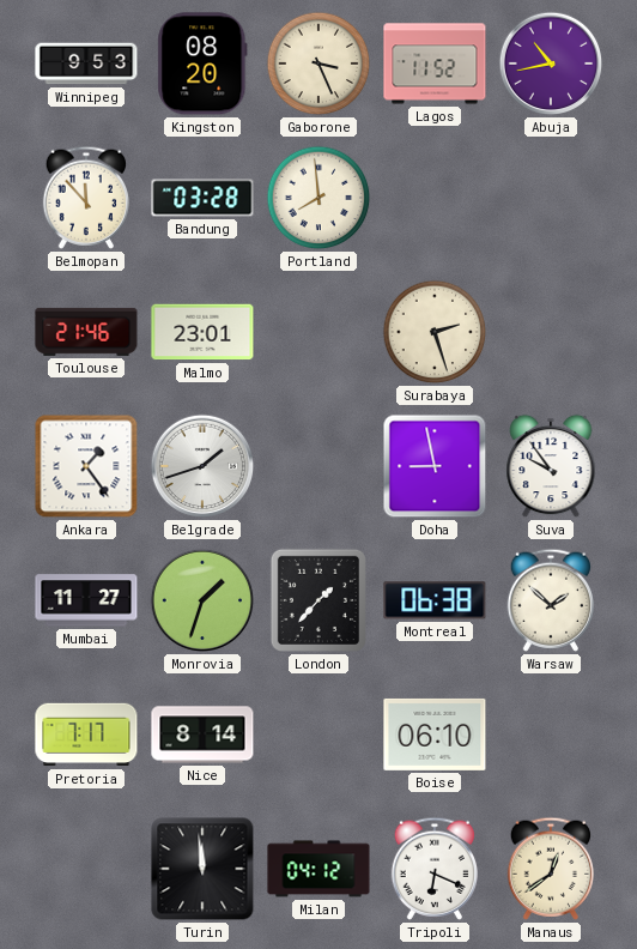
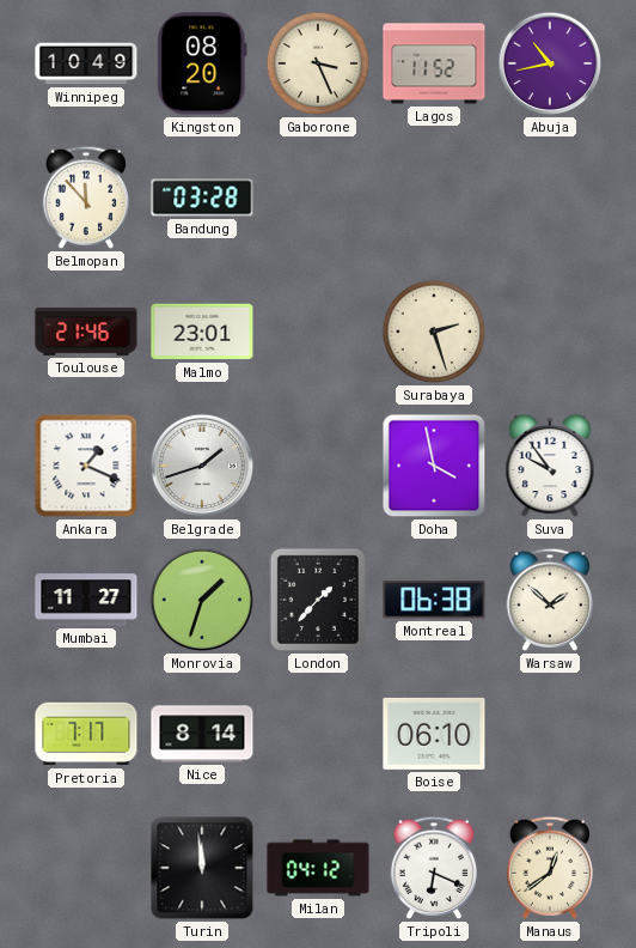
Winnipeg: 9:53 -> 10:49
Portland: 7:59 -> none
Ankara: 1:24 -> 1:19
Doha: 8:58 -> 3:58
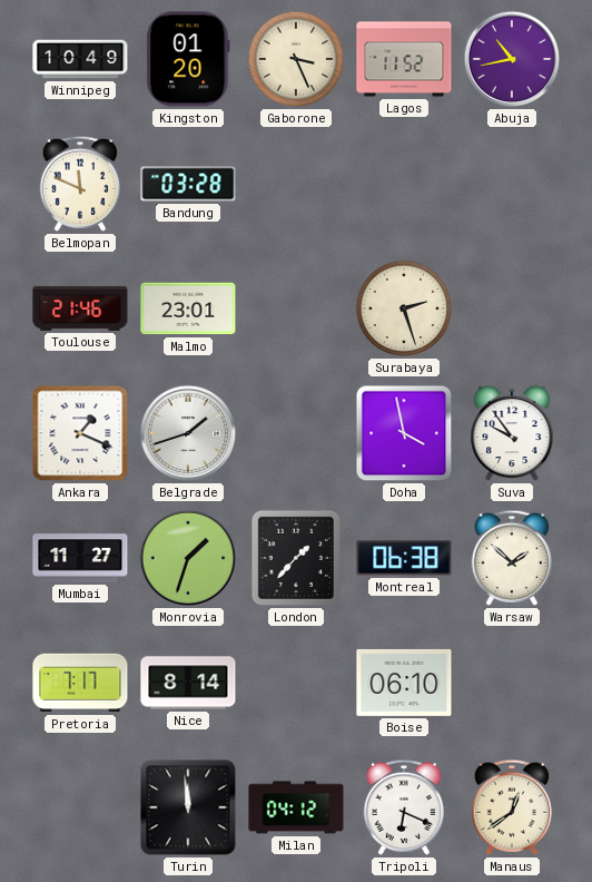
Kingston: 08:20 -> 01:20
Belmopan: 11:53 -> 11:49
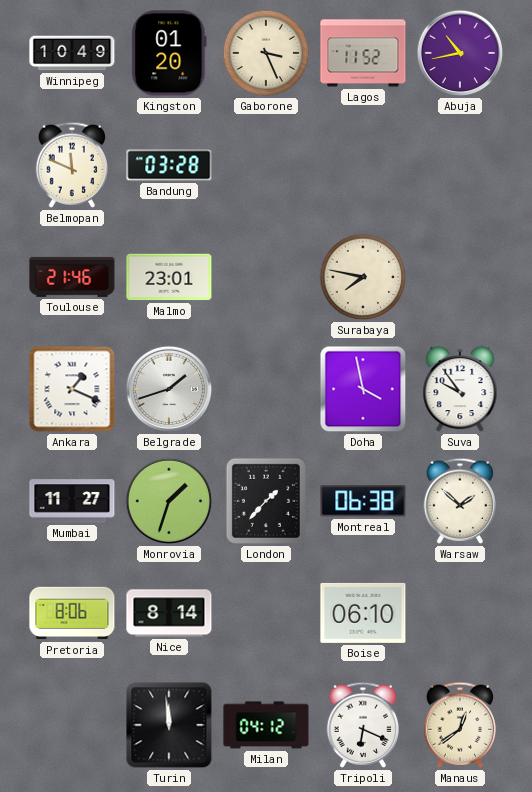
Surabaya: 2:27 -> 7:47
Pretoria: 7:17 -> 8:06
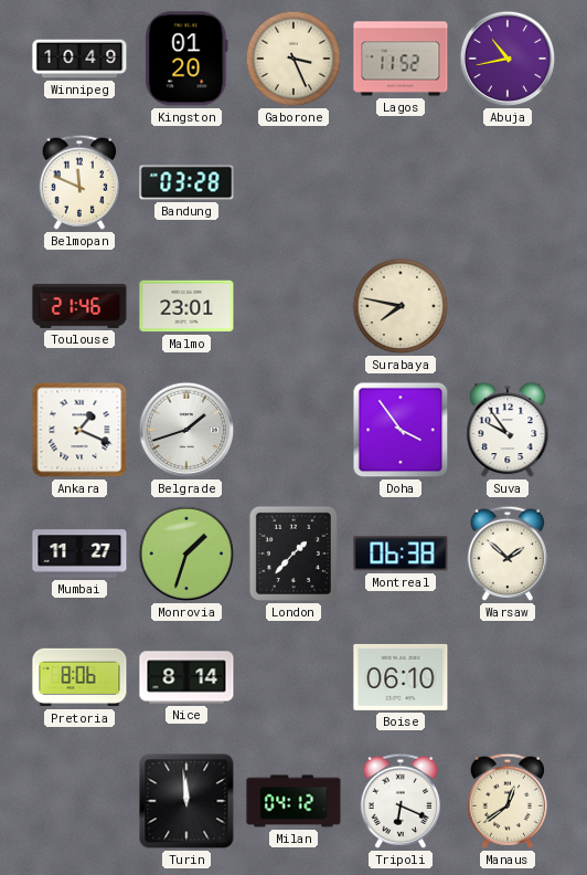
Doha: 3:58 -> 3:54
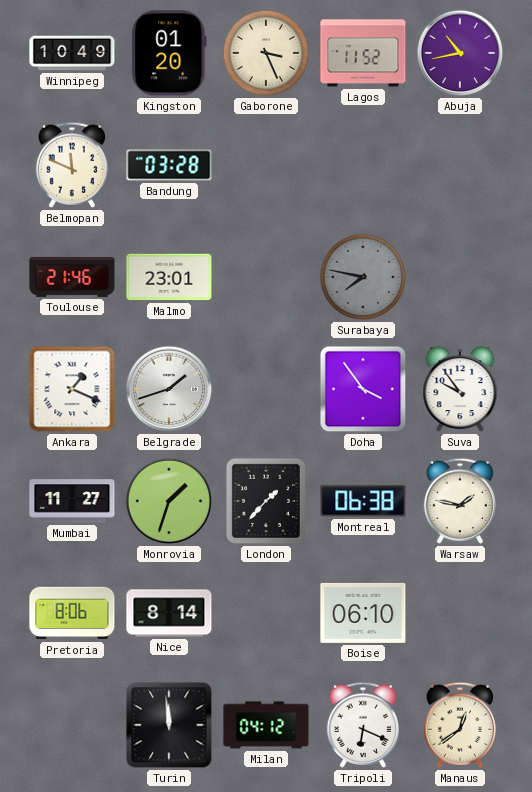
Surabaya dial: cream -> grey
Warsaw: 1:52 -> 1:47
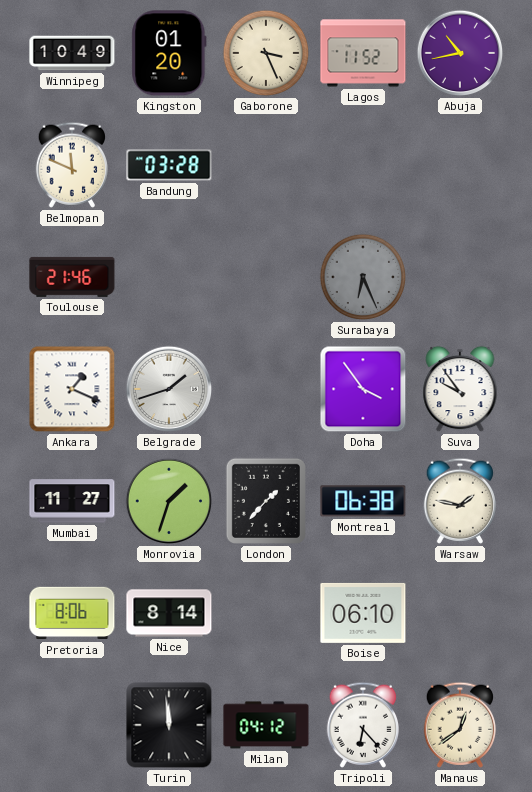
Malmo: 23:01 -> none
Surabaya: 7:47 -> 6:26
Tripoli: 6:19 -> 6:23
